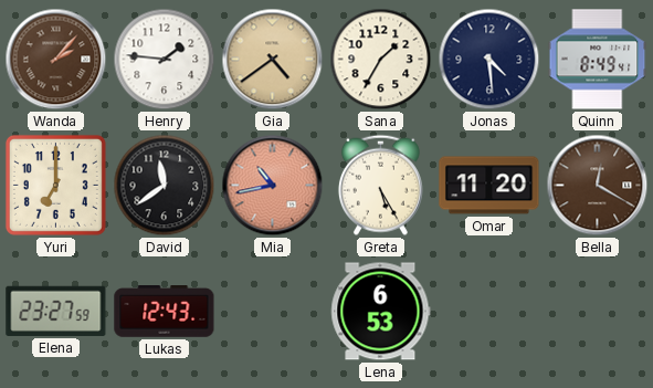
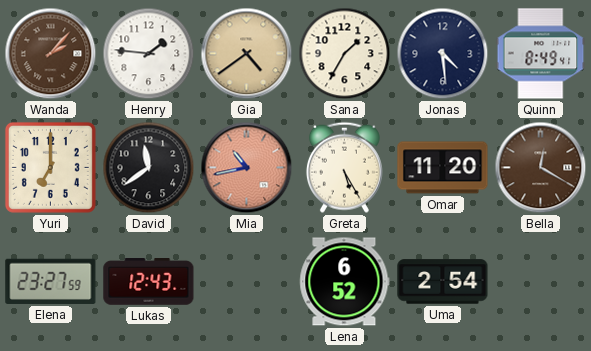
Lena: 6:53 -> 6:52
Uma: none -> 2:54
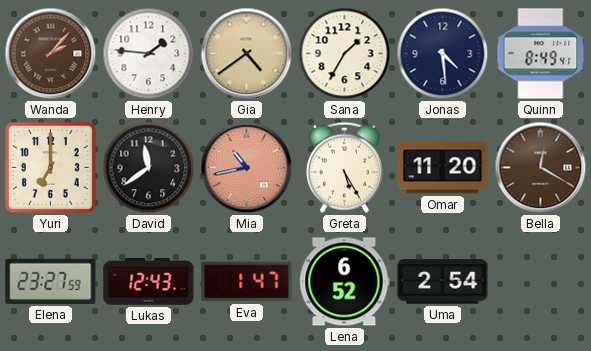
Eva: none -> 1:47
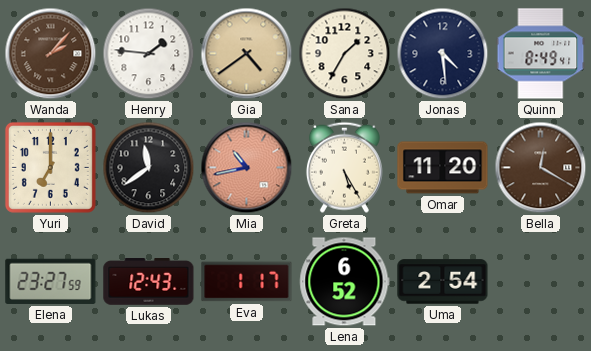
Eva: 1:47 -> 1:17
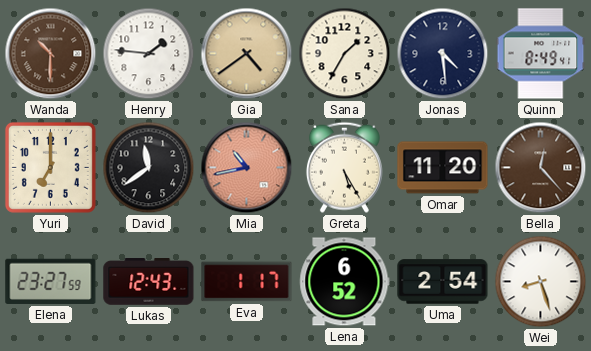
Wanda: 2:07 -> 10:30
Bella: 12:20 -> 12:23
Wei: none -> 8:27
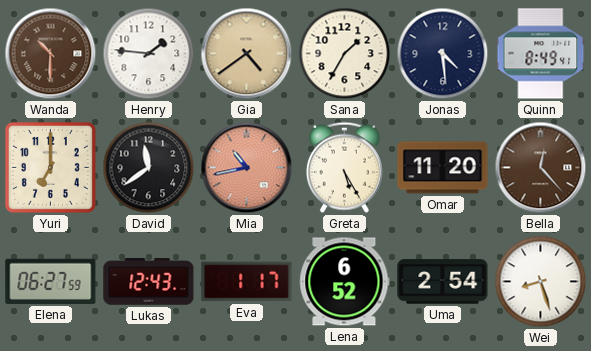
Elena: 23:27 -> 06:27
